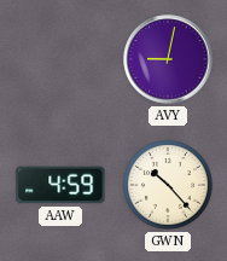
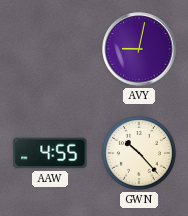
AAW: 4:59 -> 4:55
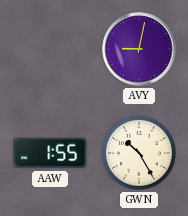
AAW: 4:55 -> 1:55
GWN: 10:23 -> 10:25
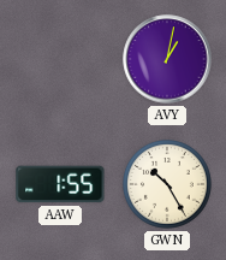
AVY: 9:02 -> 1:02
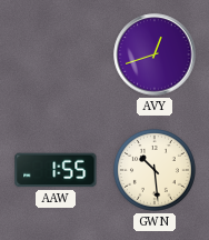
AVY: 1:02 -> 12:42
GWN: 10:25 -> 10:29
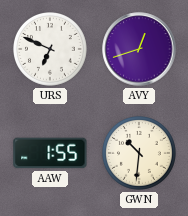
URS: none -> 6:49
GWN: 10:29 -> 10:31
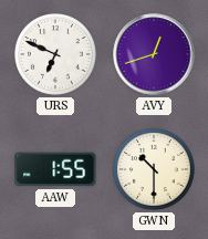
GWN: 10:31 -> 10:30
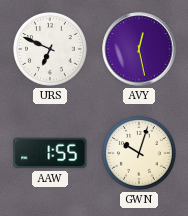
AVY: 12:42 -> 12:28
GWN: 10:30 -> 10:03
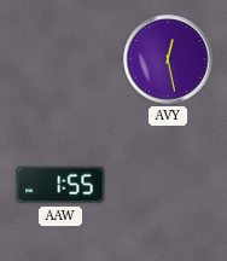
URS: 6:49 -> none
GWN: 10:03 -> none
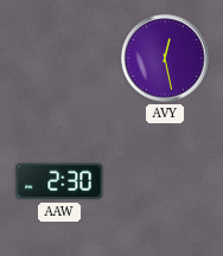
AAW: 1:55 -> 2:30
